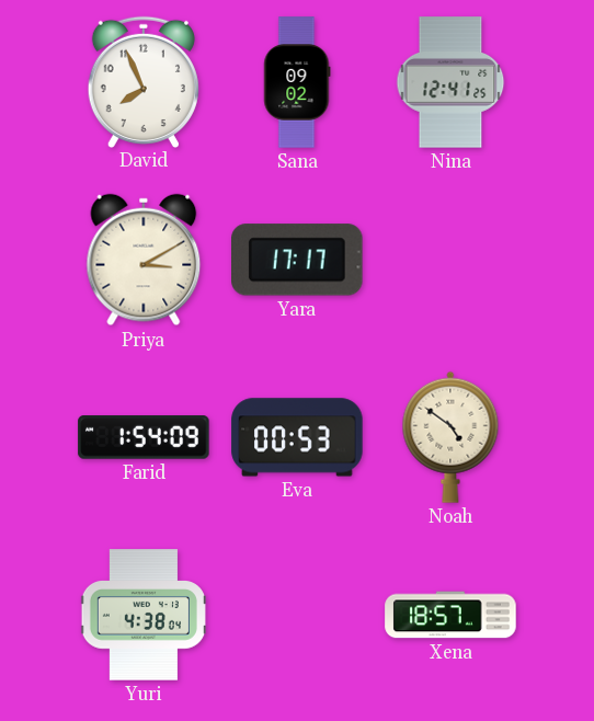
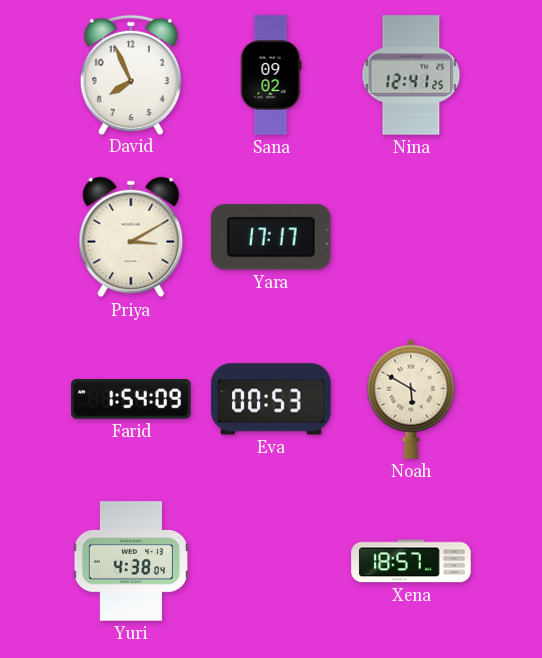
Noah: 4:51 -> 5:50
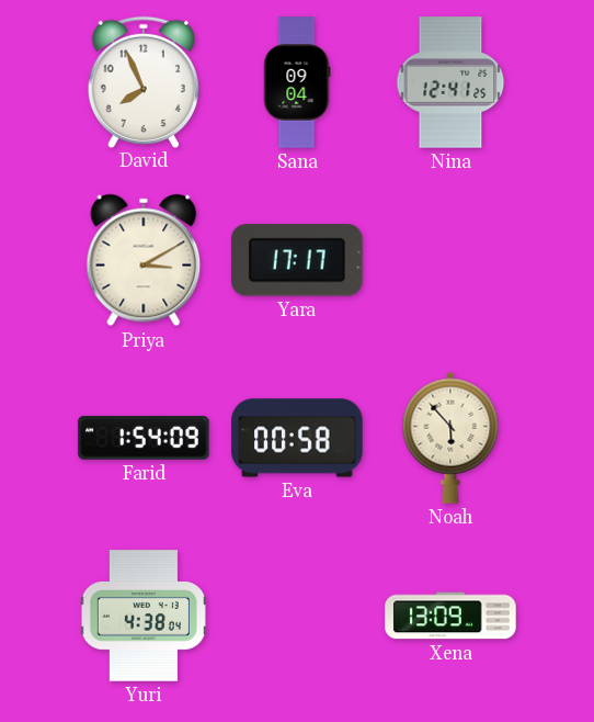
Sana: 09:02 -> 09:04
Eva: 00:53 -> 00:58
Noah: 5:50 -> 5:53
Xena: 18:57 -> 13:09
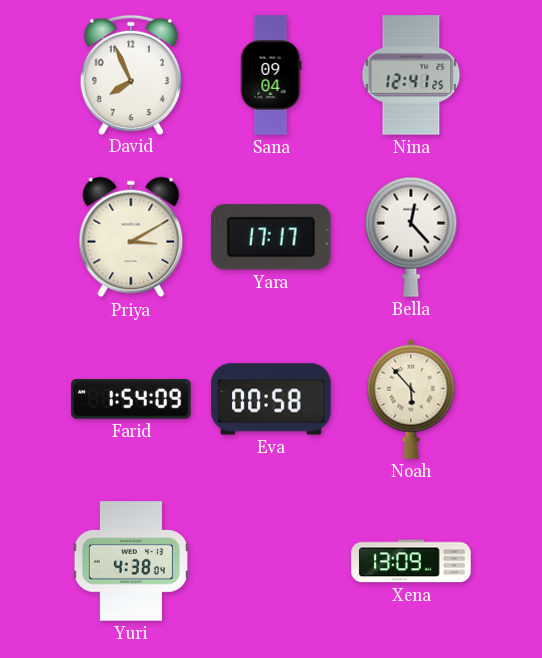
Bella: none -> 12:23
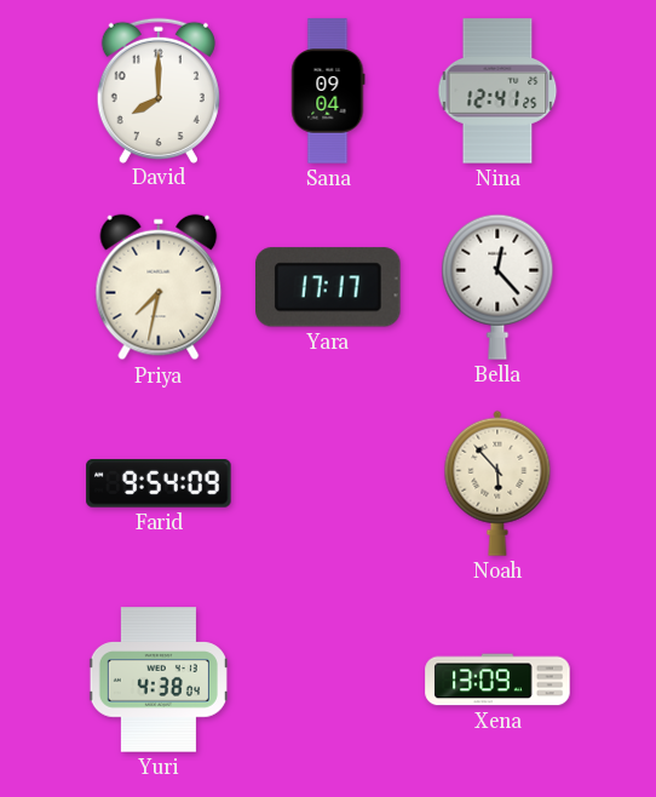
David: 7:56 -> 8:00
Priya: 3:10 -> 7:32
Farid: 1:54 -> 9:54
Eva: 00:58 -> none
